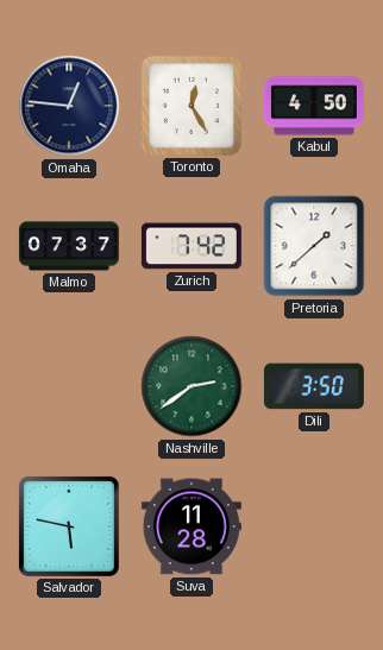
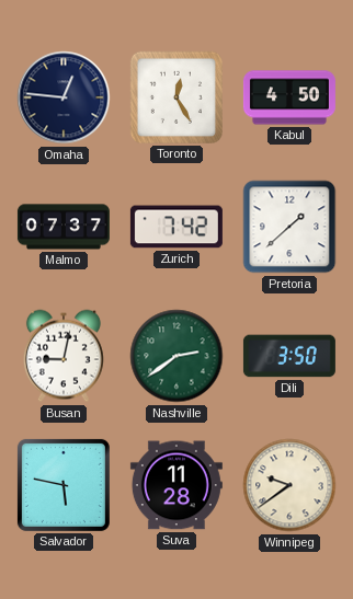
Busan: none -> 9:02
Winnipeg: none -> 9:39
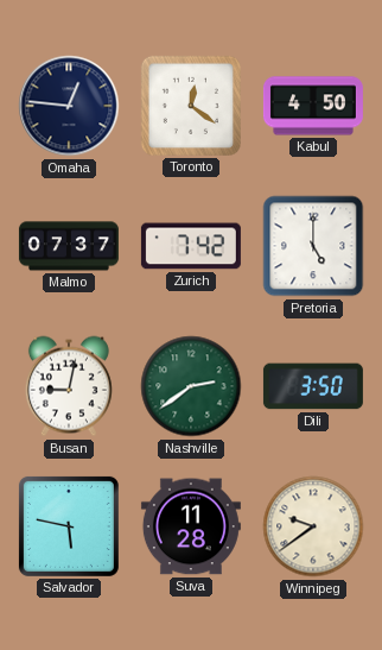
Toronto: 12:25 -> 12:21
Pretoria: 1:38 -> 5:00
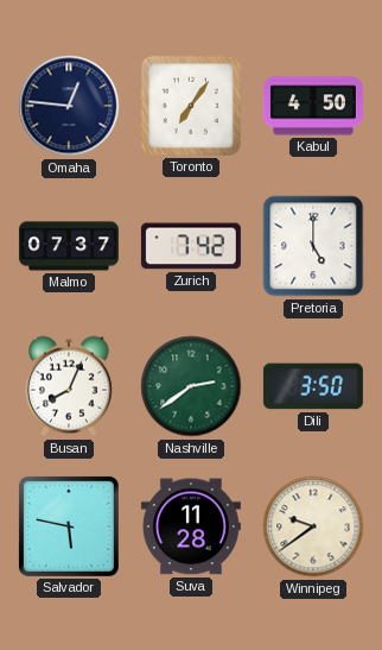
Toronto: 12:21 -> 7:06
Busan: 9:02 -> 8:04
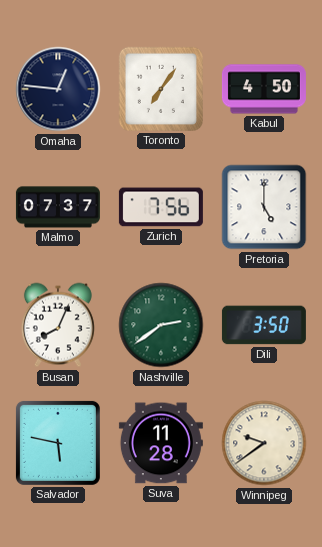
Zurich: 7:42 -> 7:56
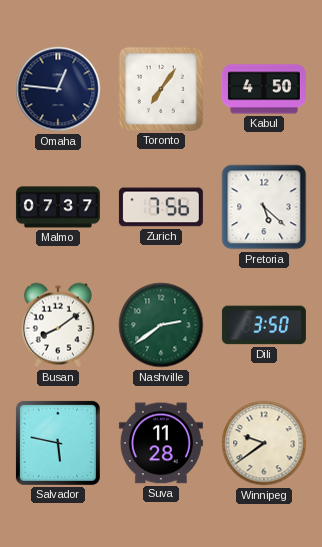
Pretoria: 5:00 -> 5:22
Busan: 8:04 -> 8:09
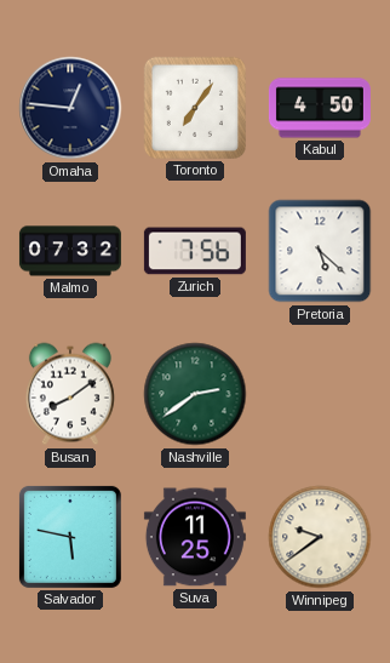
Malmo: 07:37 -> 07:32
Dili: 3:50 -> none
Suva: 11:28 -> 11:25
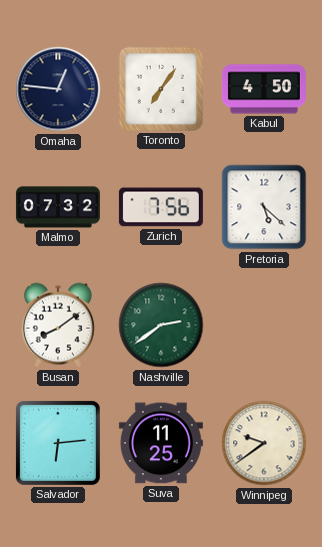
Salvador: 5:47 -> 6:14
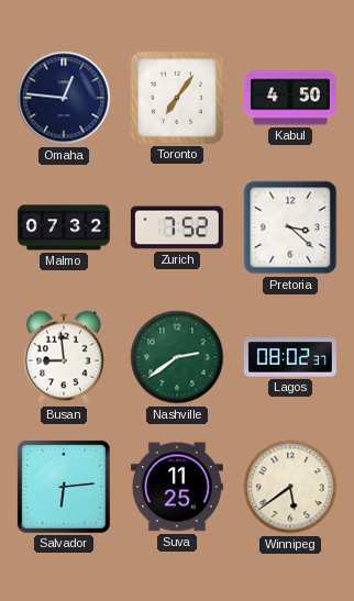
Zurich: 7:56 -> 7:52
Pretoria: 5:22 -> 3:22
Busan: 8:09 -> 8:59
Lagos: none -> 08:02
Winnipeg: 9:39 -> 5:39
